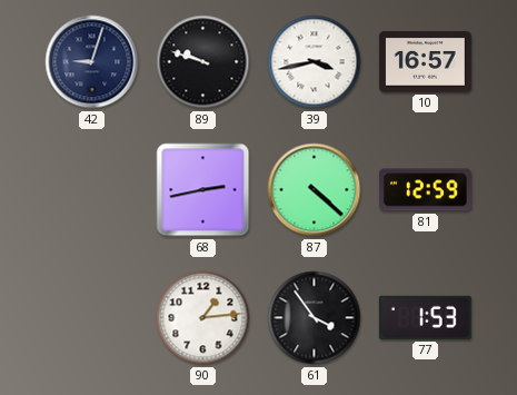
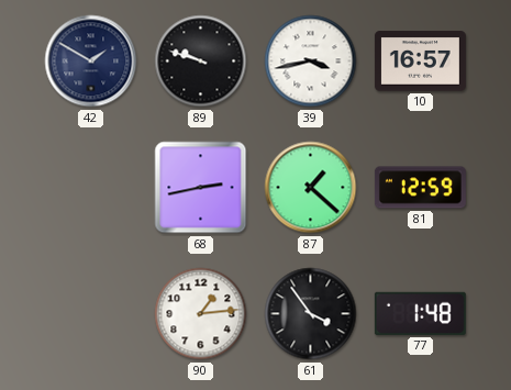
42: 9:03 -> 1:50
87: 4:22 -> 1:22
77: 1:53 -> 1:48
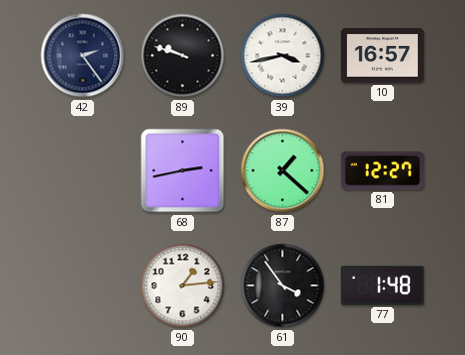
42: 1:50 -> 2:24
81: 12:59 -> 12:27
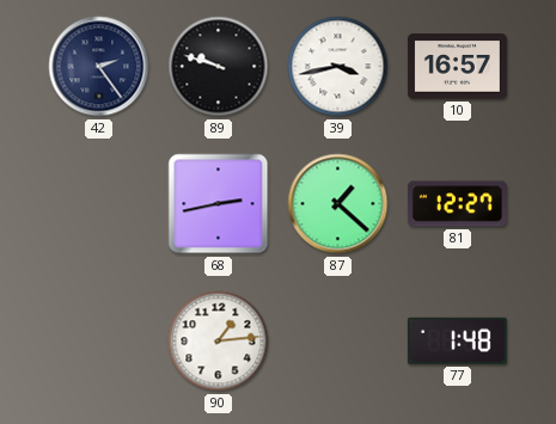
61: 3:54 -> none
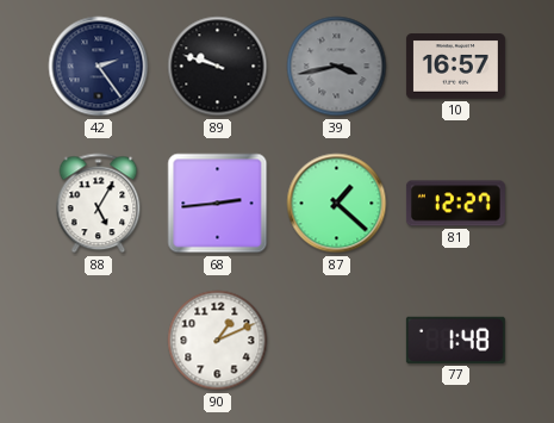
39 dial: white -> grey
88: none -> 5:05
68: 2:43 -> 2:44
90: 1:14 -> 1:11
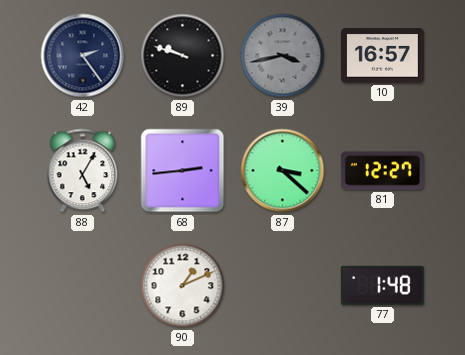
87: 1:22 -> 3:22
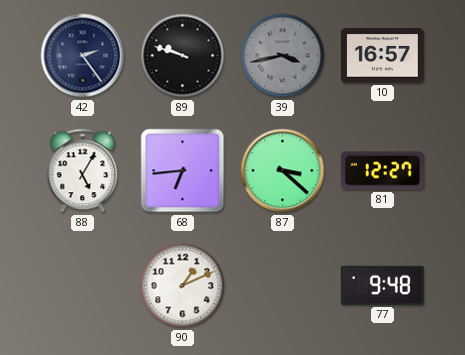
68: 2:44 -> 6:44
77: 1:48 -> 9:48
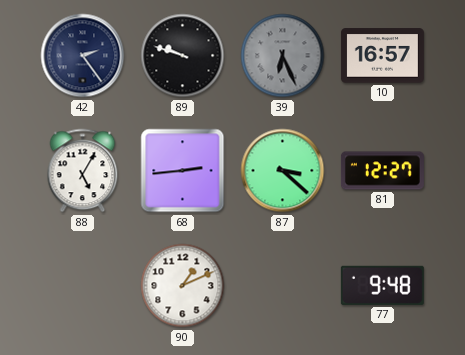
39: 3:43 -> 6:26
68: 6:44 -> 2:44
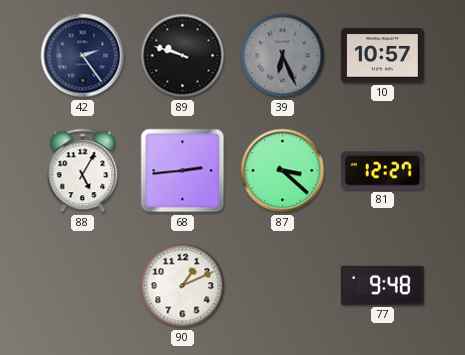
10: 16:57 -> 10:57
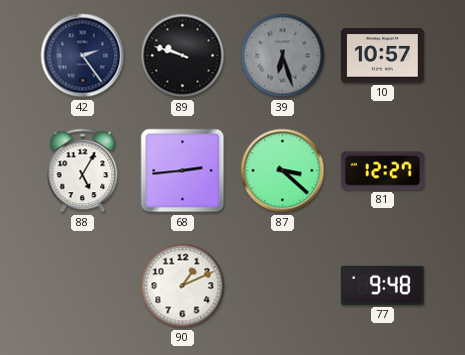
39: 6:26 -> 6:27
